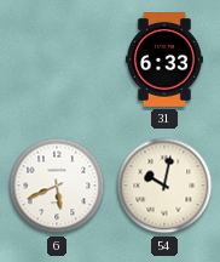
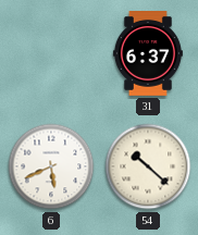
31: 6:33 -> 6:37
54: 10:02 -> 10:22
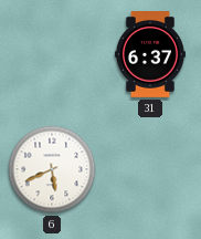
54: 10:22 -> none
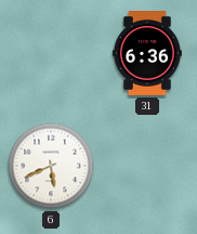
31: 6:37 -> 6:36
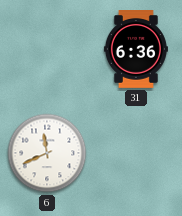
6: 5:41 -> 11:41
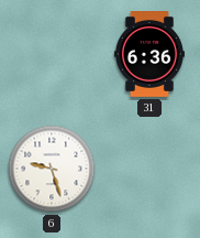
6: 11:41 -> 9:27
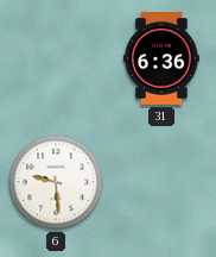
6: 9:27 -> 9:29
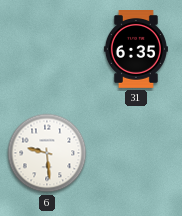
31: 6:36 -> 6:35
